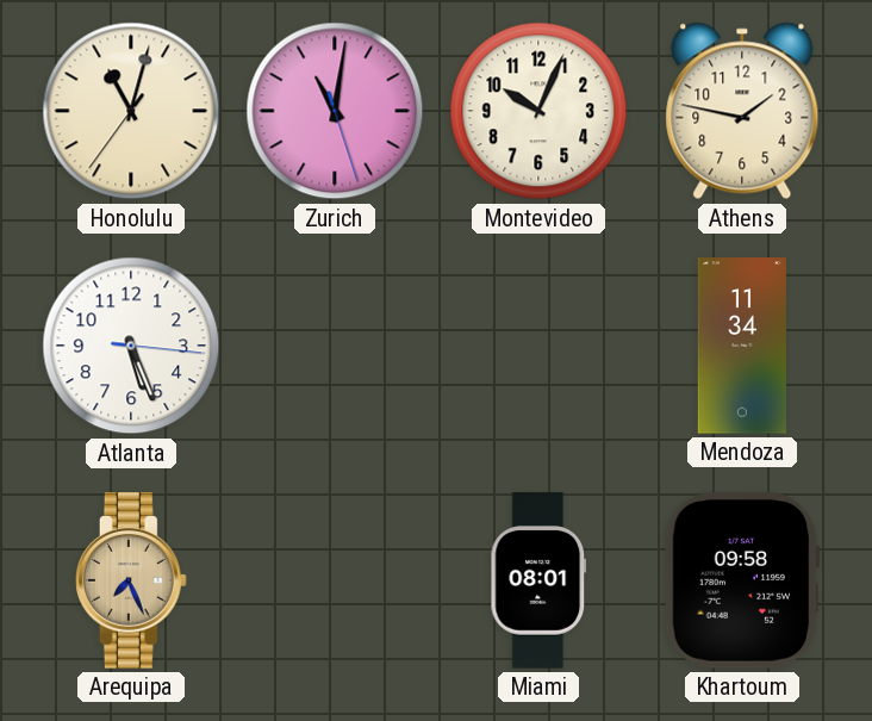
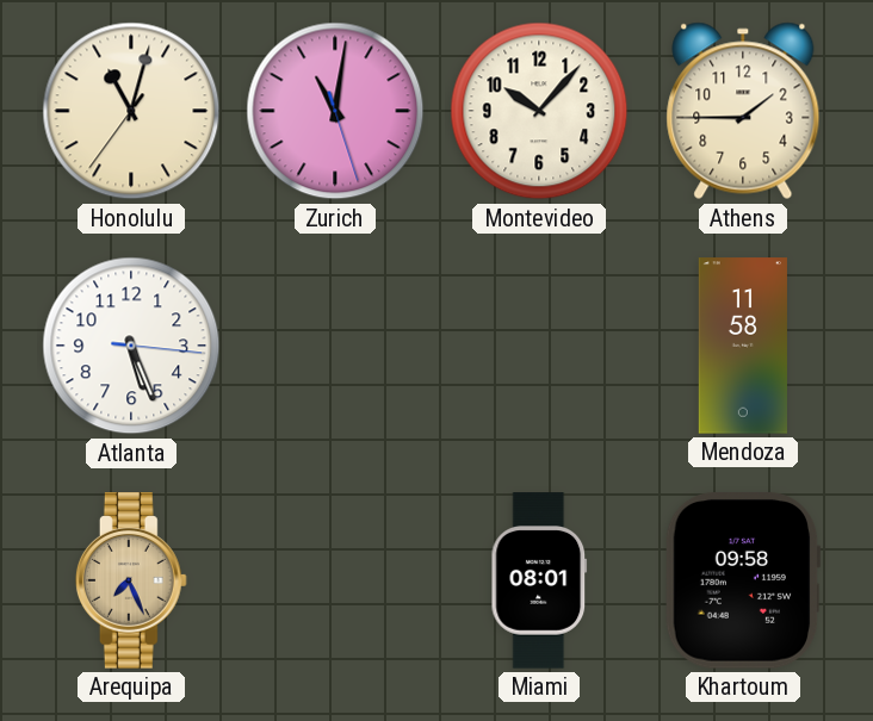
Montevideo: 10:04 -> 10:07
Athens: 1:47 -> 1:45
Mendoza: 11:34 -> 11:58
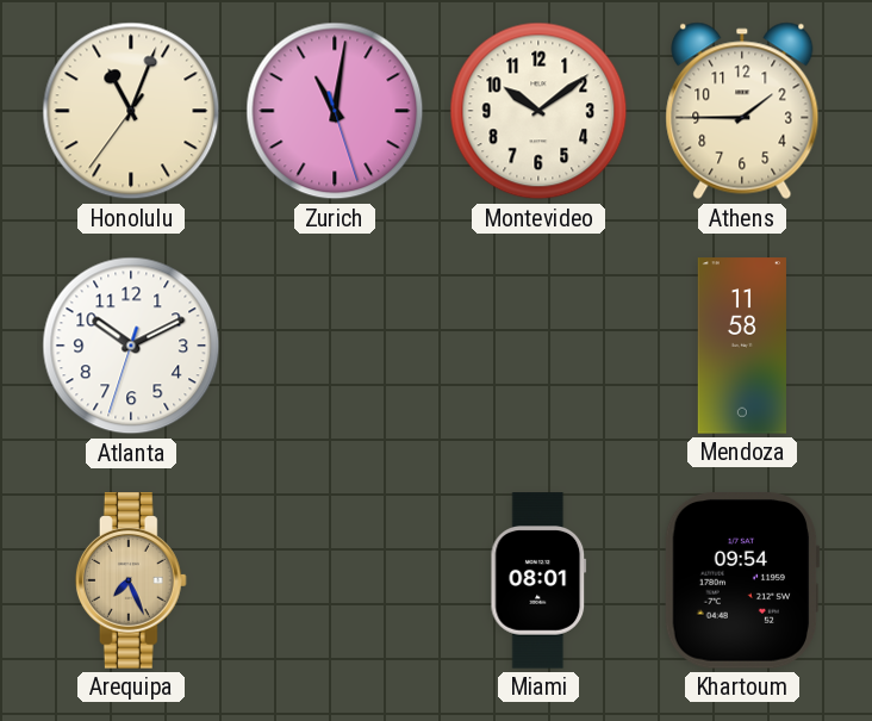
Honolulu: 11:02 -> 11:03
Montevideo: 10:07 -> 10:09
Atlanta: 5:26 -> 10:10
Khartoum: 09:58 -> 09:54
